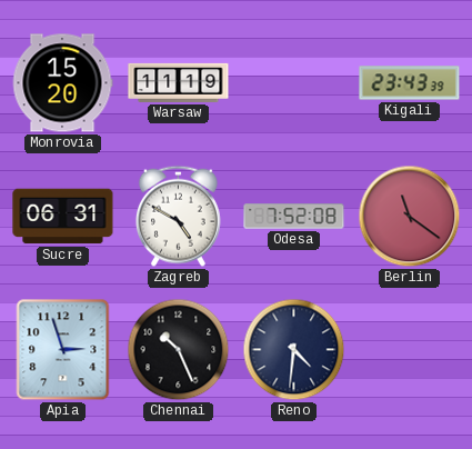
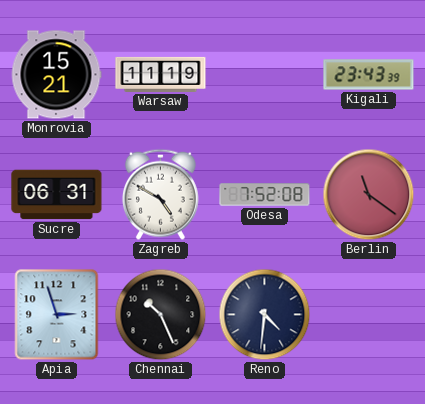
Monrovia: 15:20 -> 15:21
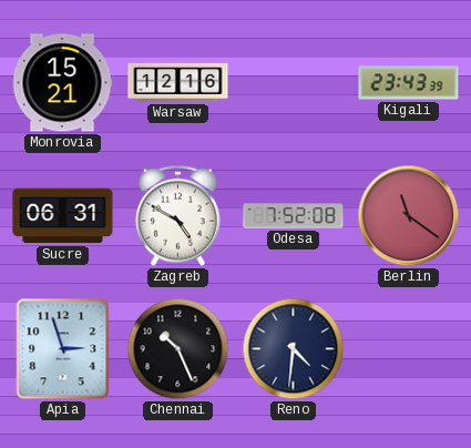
Warsaw: 11:19 -> 12:16
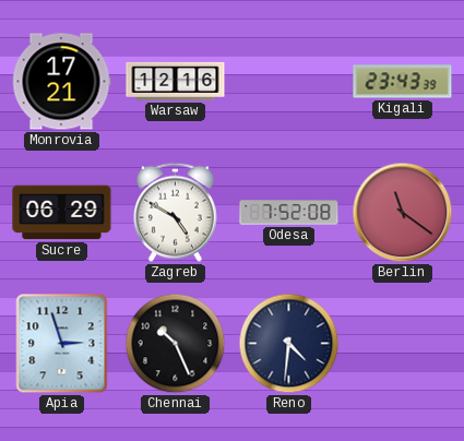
Monrovia: 15:21 -> 17:21
Sucre: 06:31 -> 06:29
